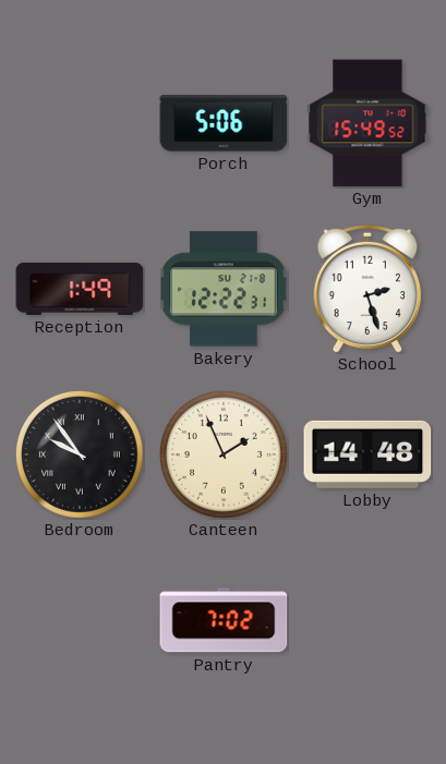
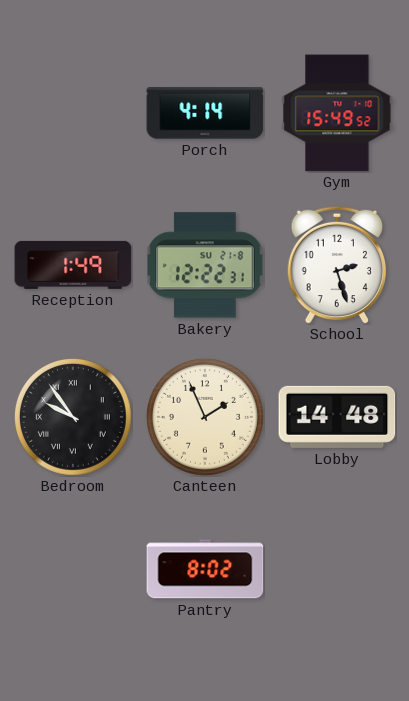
Porch: 5:06 -> 4:14
Pantry: 7:02 -> 8:02
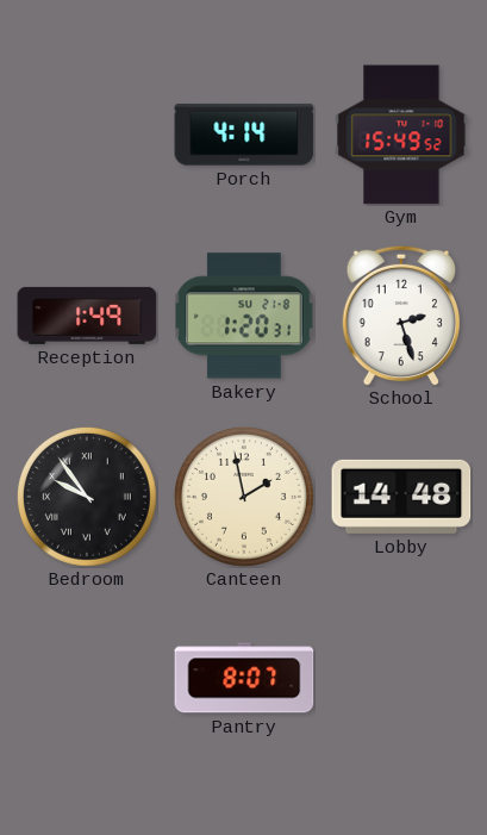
Bakery: 12:22 -> 1:20
Canteen: 1:56 -> 1:58
Pantry: 8:02 -> 8:07
